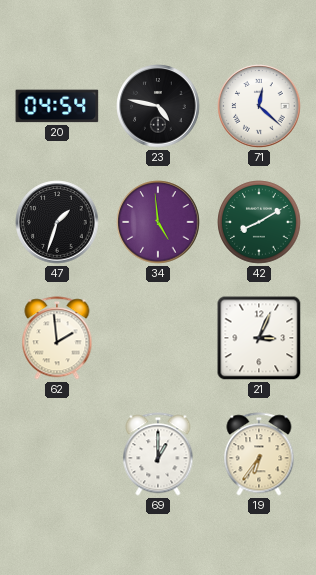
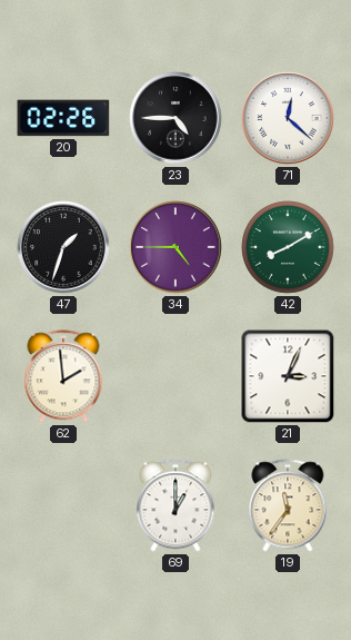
20: 04:54 -> 02:26
23: 4:47 -> 4:45
34: 4:59 -> 4:45
19: 6:36 -> 11:36
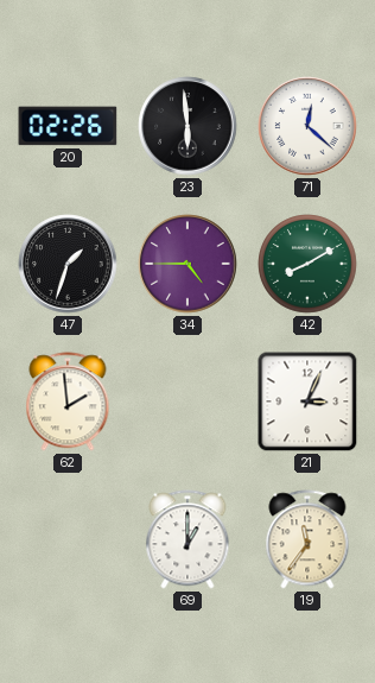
23: 4:45 -> 5:59
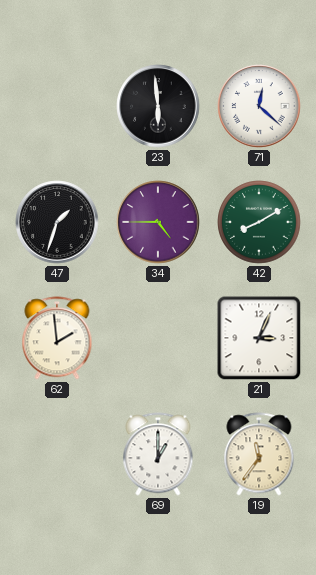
20: 02:26 -> none
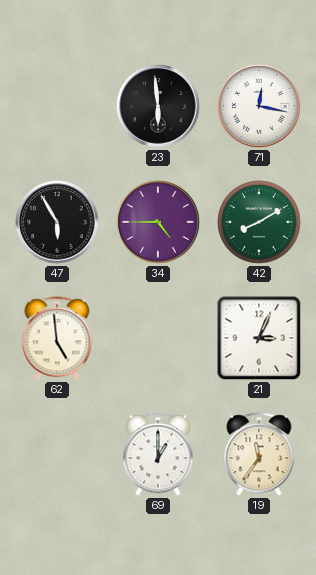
71: 12:22 -> 12:17
47: 1:33 -> 5:55
62: 1:59 -> 4:59
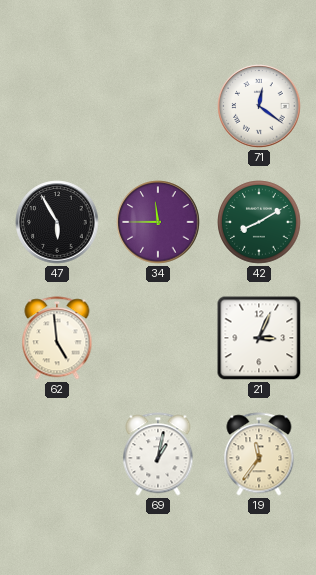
23: 5:59 -> none
71: 12:17 -> 12:21
34: 4:45 -> 11:45
69: 1:00 -> 1:02
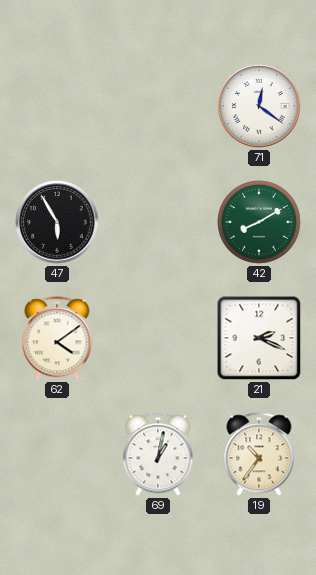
34: 11:45 -> none
62: 4:59 -> 4:09
21: 3:04 -> 2:19
19: 11:36 -> 10:36
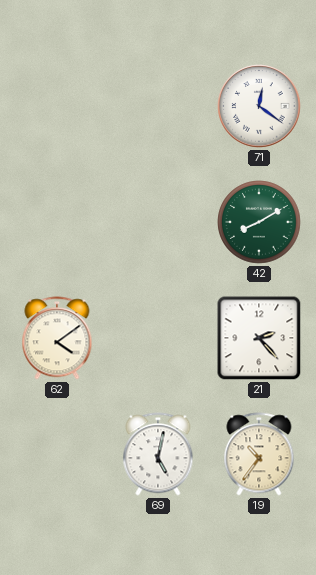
47: 5:55 -> none
21: 2:19 -> 2:23
69: 1:02 -> 5:02
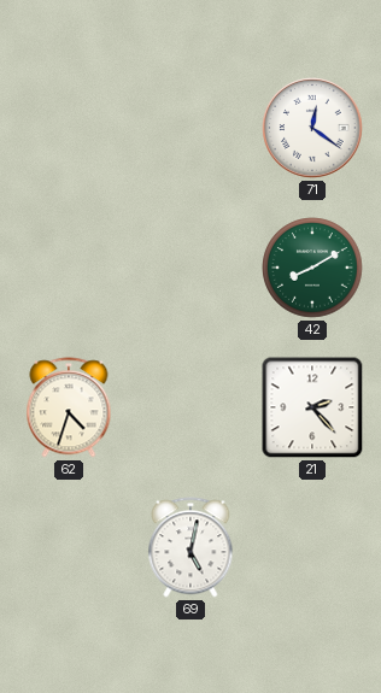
62: 4:09 -> 4:33
19: 10:36 -> none
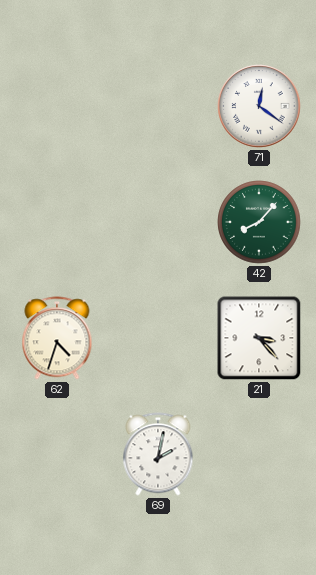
42: 8:10 -> 8:07
21: 2:23 -> 3:23
69: 5:02 -> 2:02
